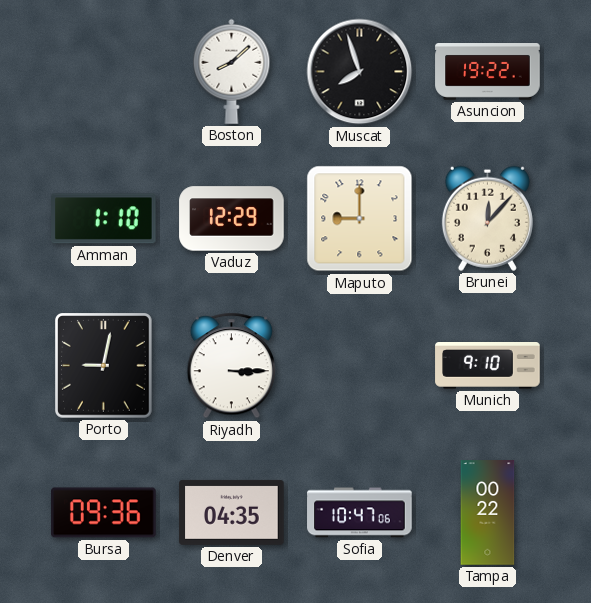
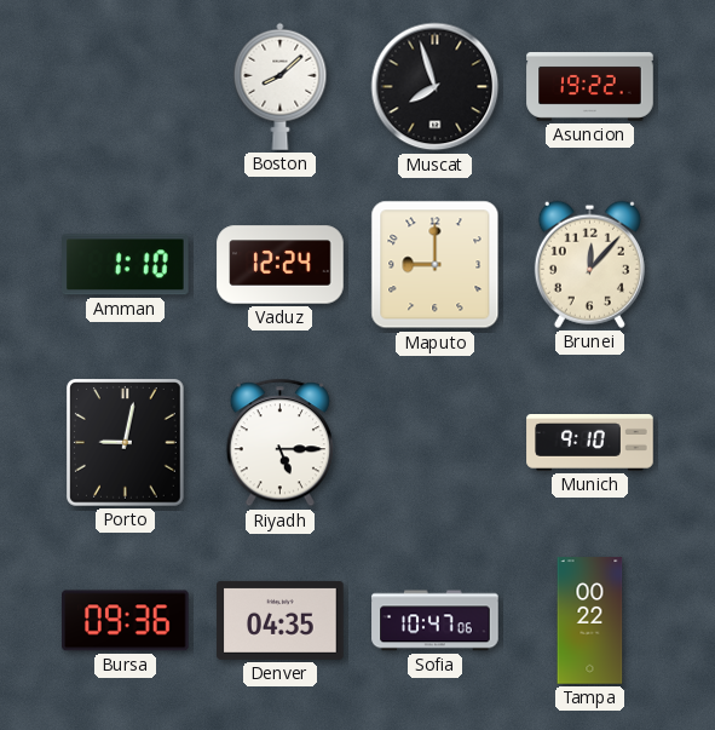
Vaduz: 12:29 -> 12:24
Riyadh: 3:15 -> 5:15
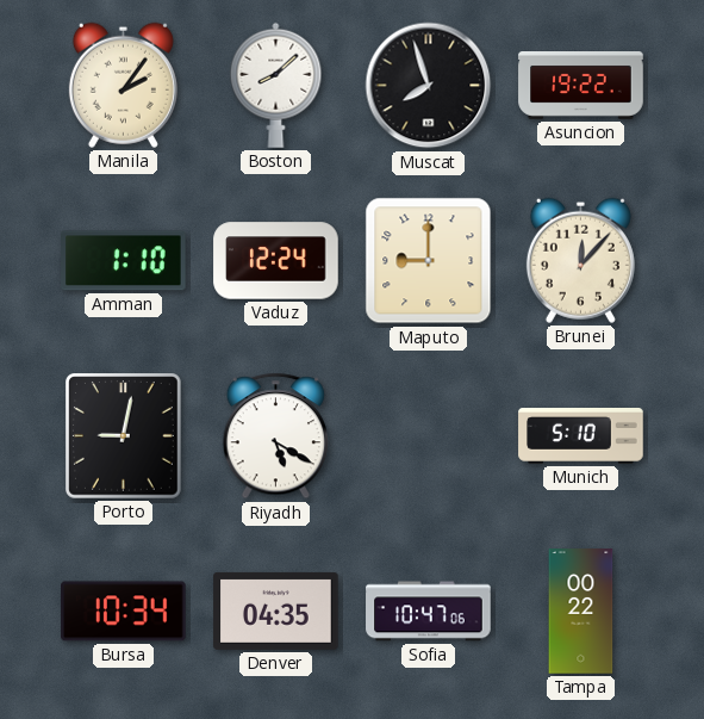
Manila: none -> 2:06
Riyadh: 5:15 -> 5:20
Munich: 9:10 -> 5:10
Bursa: 09:36 -> 10:34
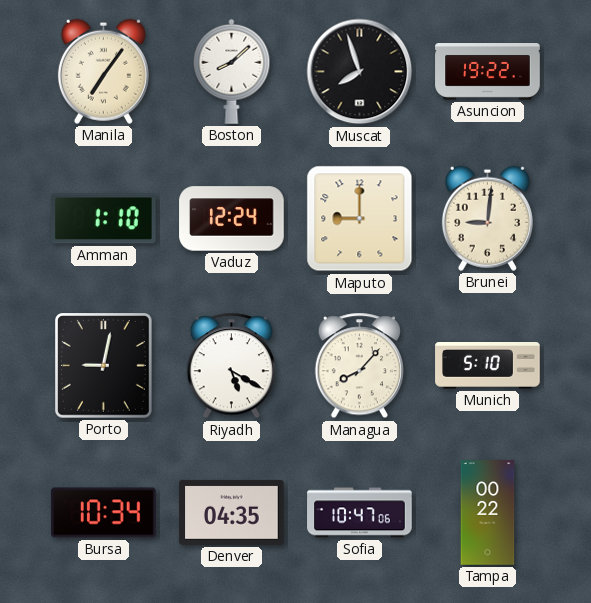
Manila: 2:06 -> 7:06
Brunei: 12:07 -> 9:01
Managua: none -> 8:07
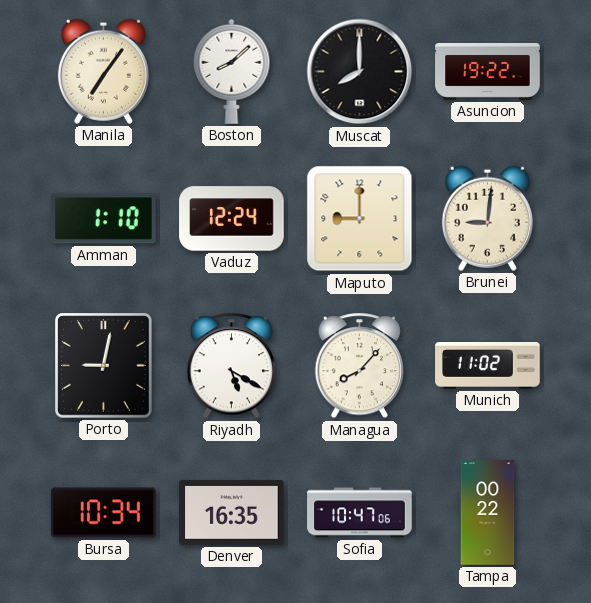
Muscat: 7:57 -> 8:00
Munich: 5:10 -> 11:02
Denver: 04:35 -> 16:35
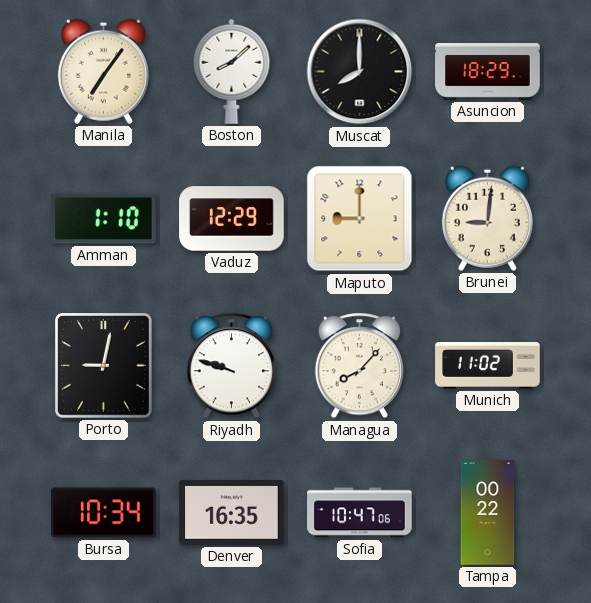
Asuncion: 19:22 -> 18:29
Vaduz: 12:24 -> 12:29
Riyadh: 5:20 -> 9:48
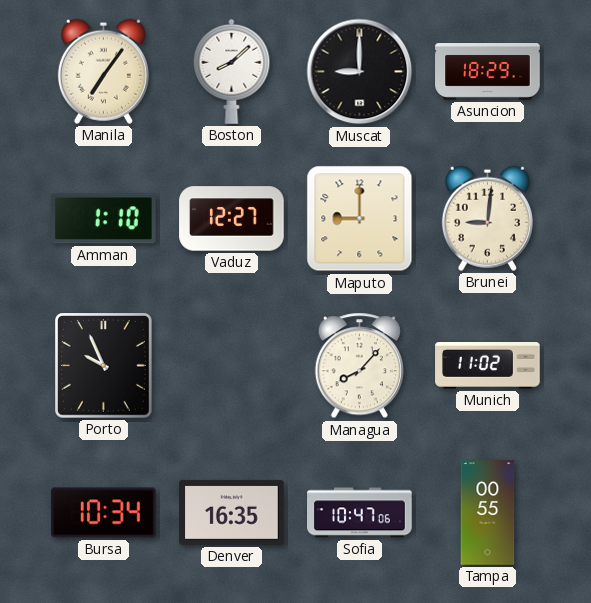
Muscat: 8:00 -> 9:00
Vaduz: 12:29 -> 12:27
Porto: 9:02 -> 9:56
Riyadh: 9:48 -> none
Tampa: 00:22 -> 00:55
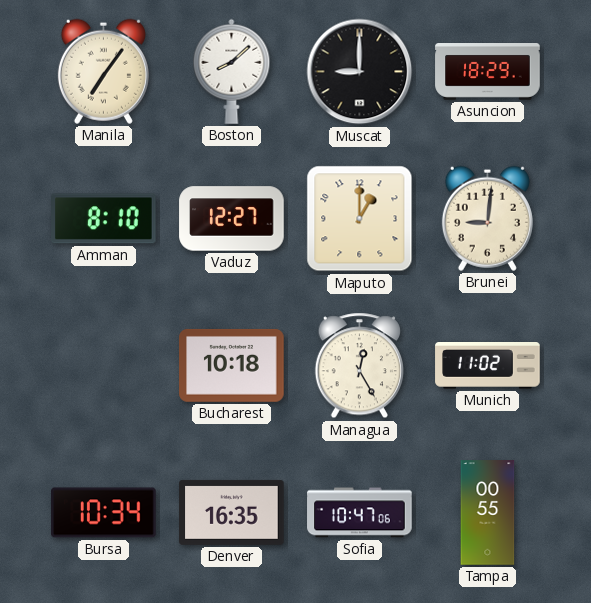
Amman: 1:10 -> 8:10
Maputo: 9:00 -> 1:00
Porto: 9:56 -> none
Bucharest: none -> 10:18
Managua: 8:07 -> 12:25
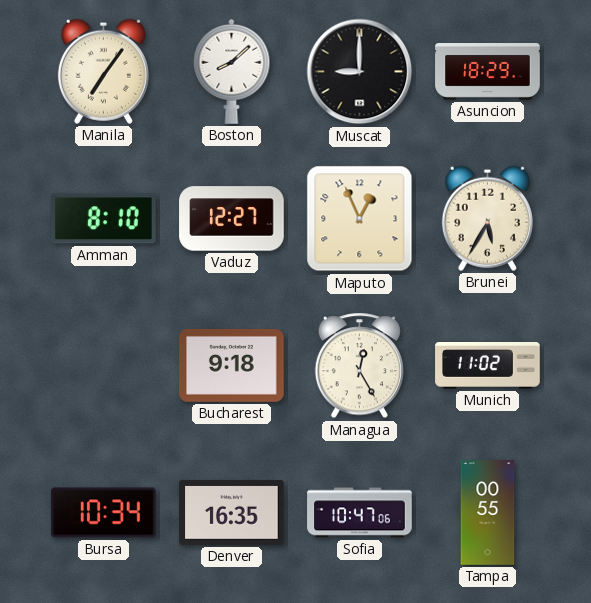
Maputo: 1:00 -> 12:56
Brunei: 9:01 -> 5:35
Bucharest: 10:18 -> 9:18
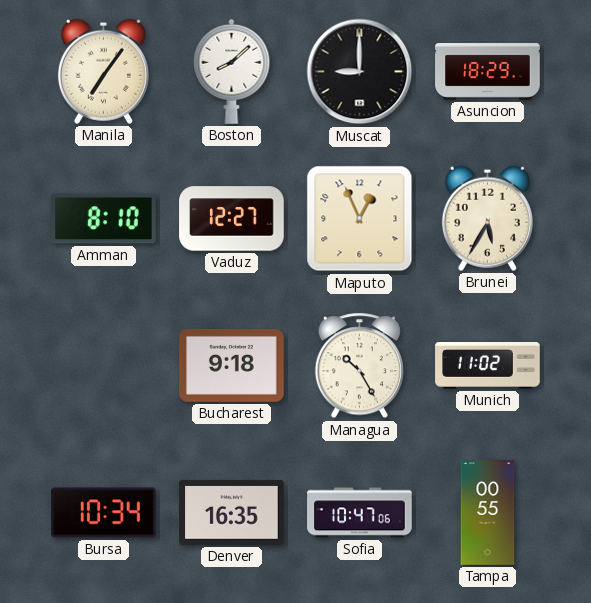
Managua: 12:25 -> 10:25
